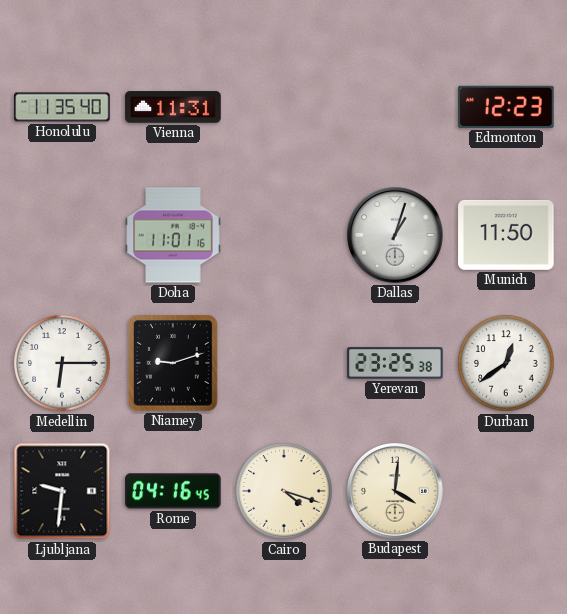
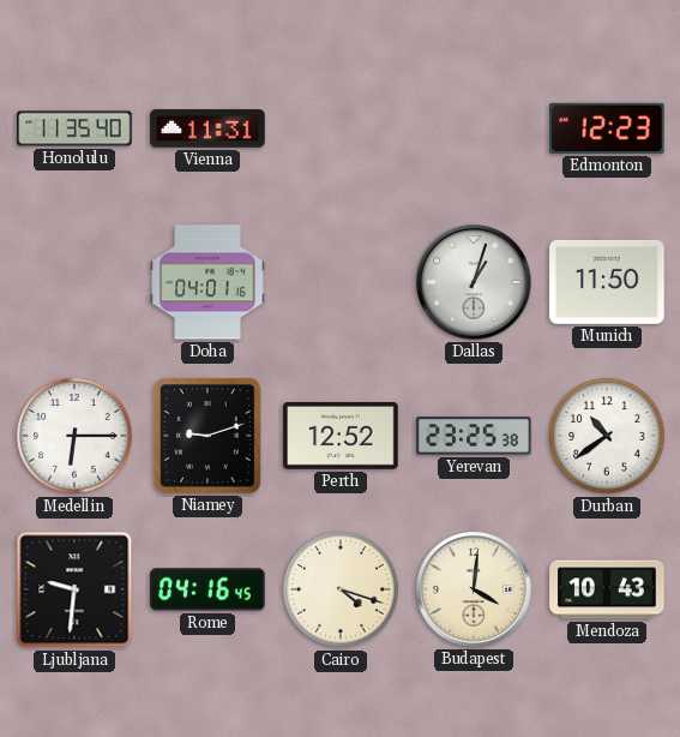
Doha: 11:01 -> 04:01
Perth: none -> 12:52
Durban: 12:39 -> 10:39
Mendoza: none -> 10:43
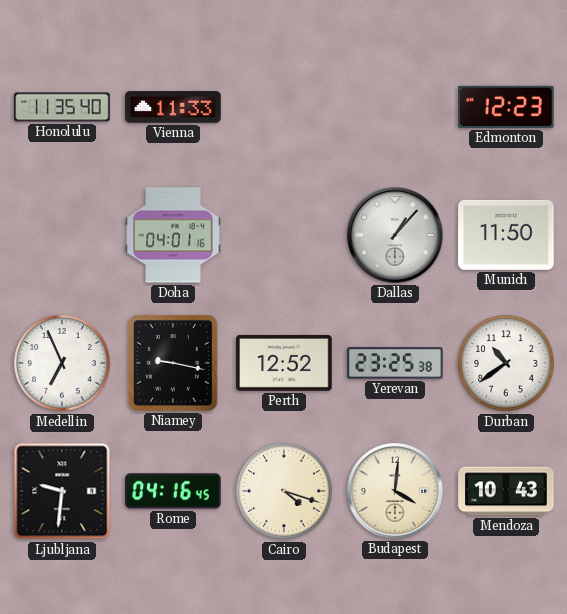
Vienna: 11:31 -> 11:33
Dallas: 1:03 -> 1:07
Medellin: 6:15 -> 6:56
Niamey: 9:12 -> 9:17
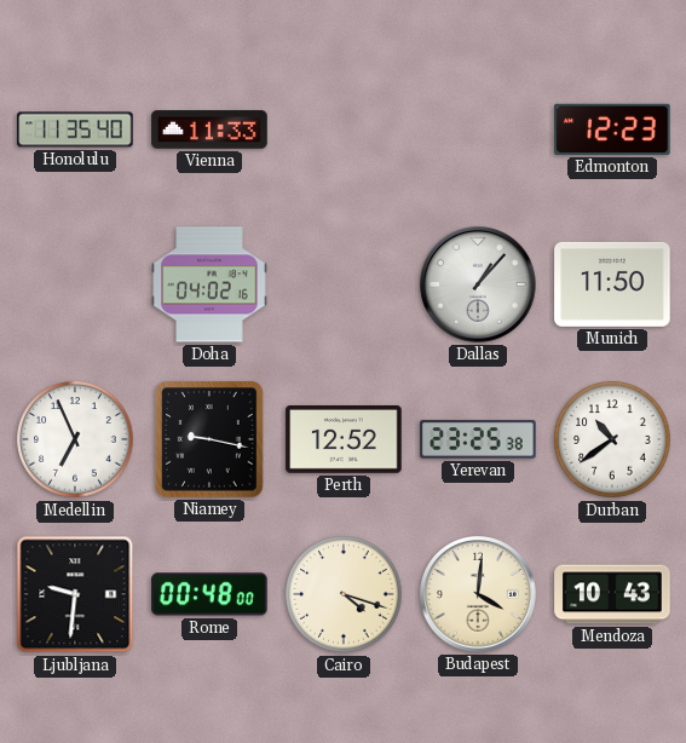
Doha: 04:01 -> 04:02
Rome: 04:16 -> 00:48
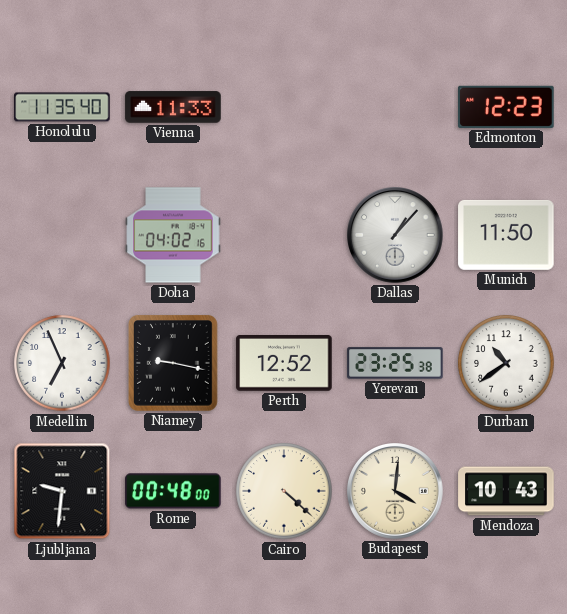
Cairo: 4:18 -> 4:22
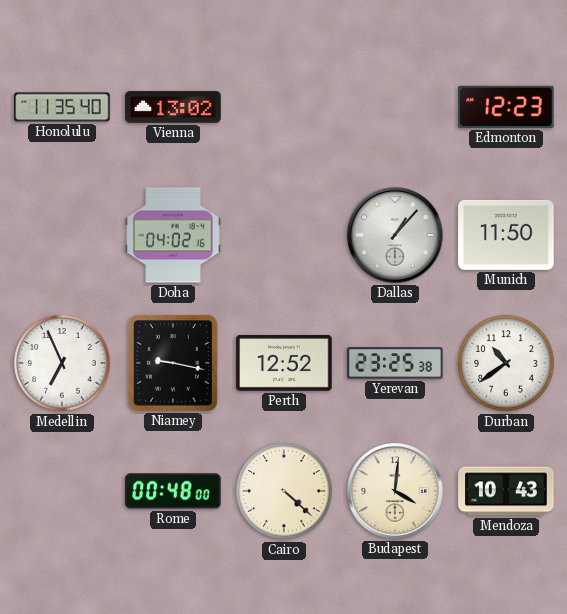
Vienna: 11:33 -> 13:02
Ljubljana: 9:31 -> none
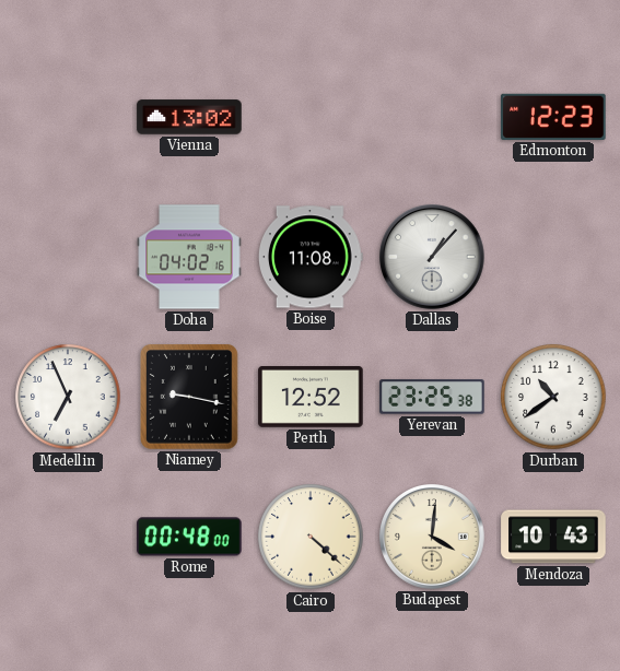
Honolulu: 11:35 -> none
Boise: none -> 11:08
Munich: 11:50 -> none
